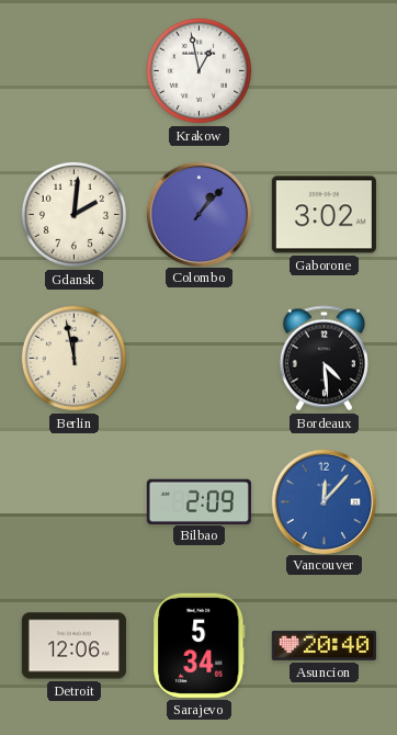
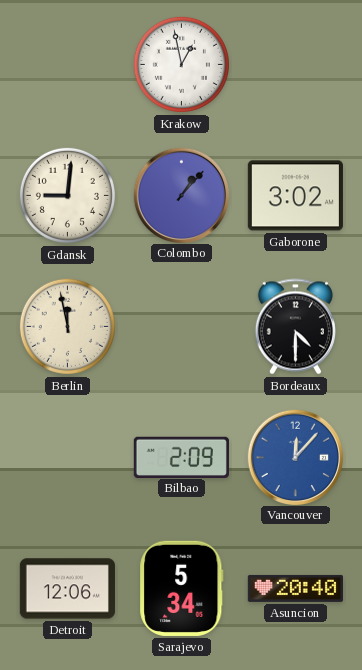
Gdansk: 2:01 -> 9:01
Bordeaux: 4:29 -> 4:30
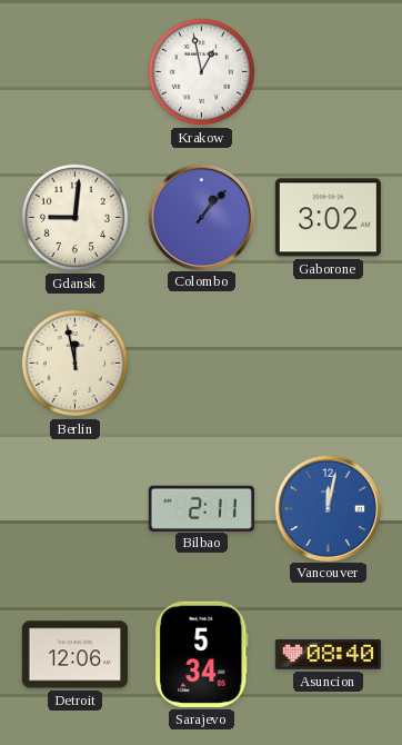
Bordeaux: 4:30 -> none
Bilbao: 2:09 -> 2:11
Vancouver: 12:07 -> 12:02
Asuncion: 20:40 -> 08:40
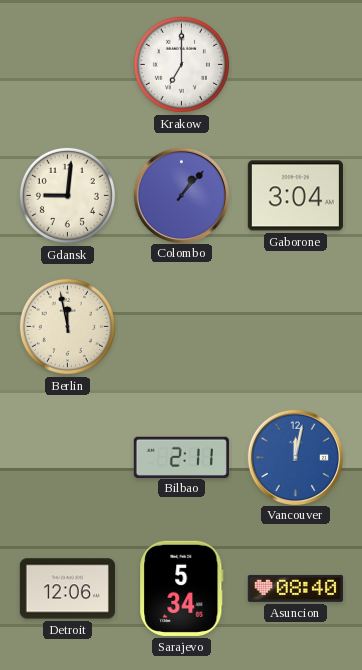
Krakow: 12:58 -> 7:00
Gaborone: 3:02 -> 3:04
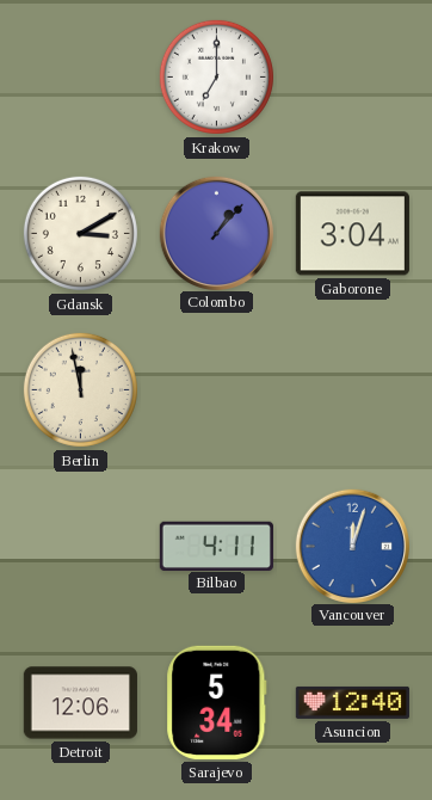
Gdansk: 9:01 -> 3:10
Bilbao: 2:11 -> 4:11
Vancouver: 12:02 -> 12:03
Asuncion: 08:40 -> 12:40
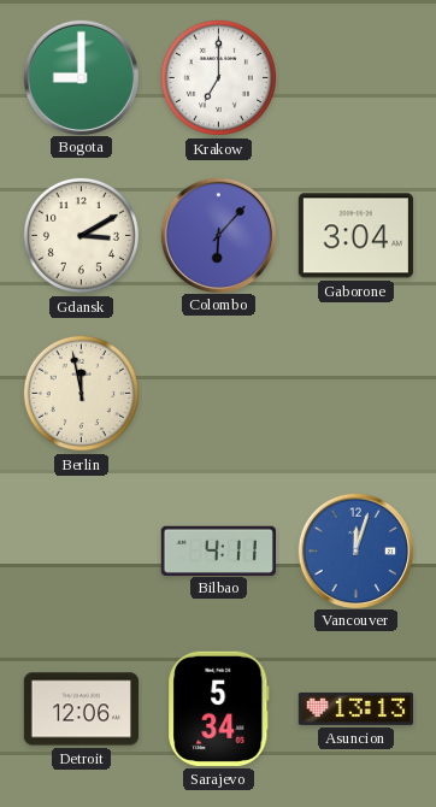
Bogota: none -> 9:00
Colombo: 1:07 -> 6:07
Asuncion: 12:40 -> 13:13
